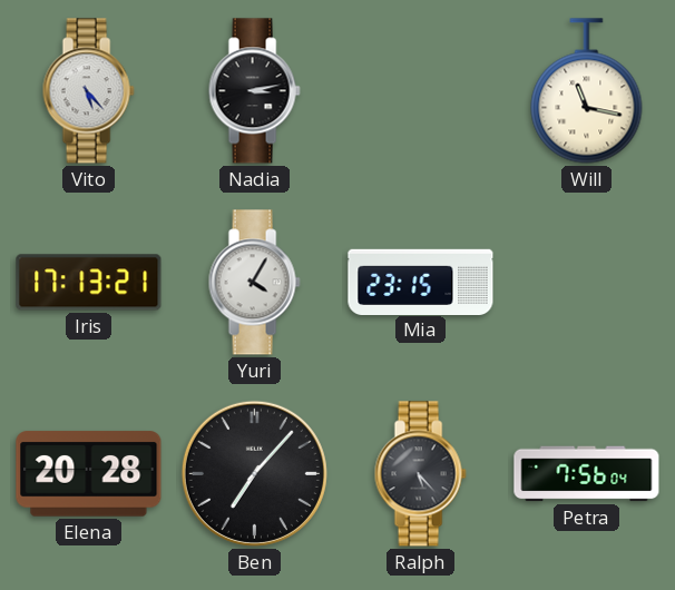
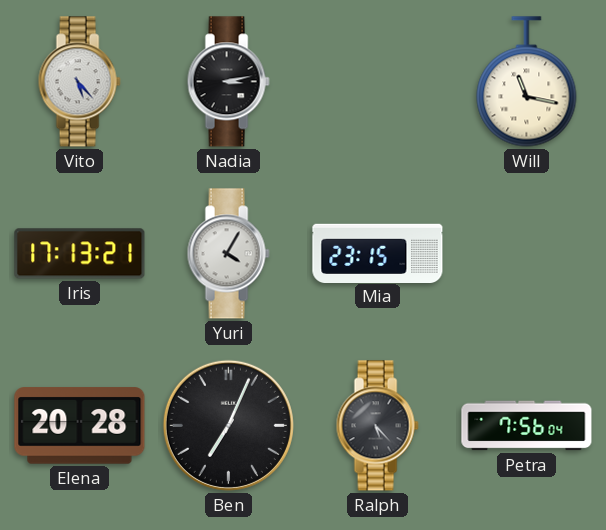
Ben: 7:07 -> 7:04
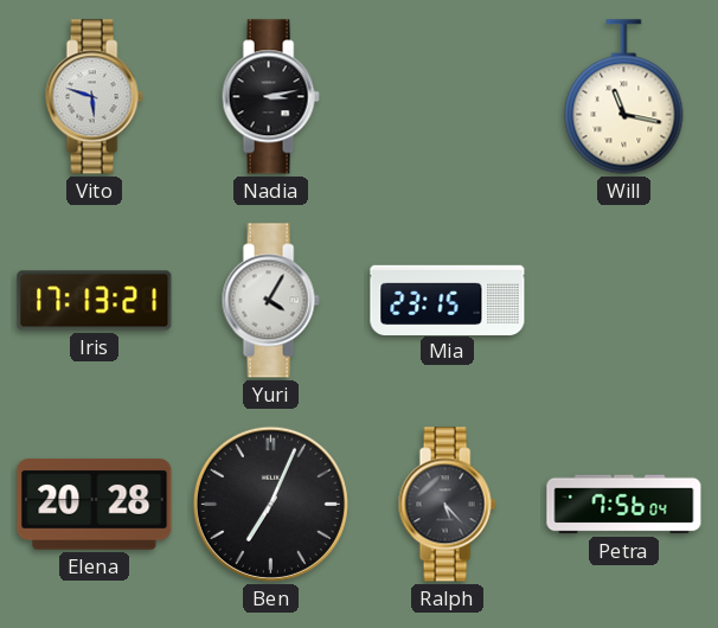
Vito: 5:23 -> 5:48
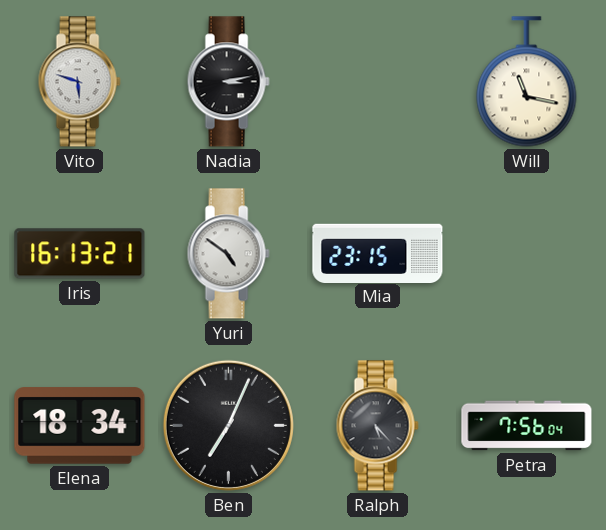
Iris: 17:13 -> 16:13
Yuri: 4:05 -> 4:51
Elena: 20:28 -> 18:34
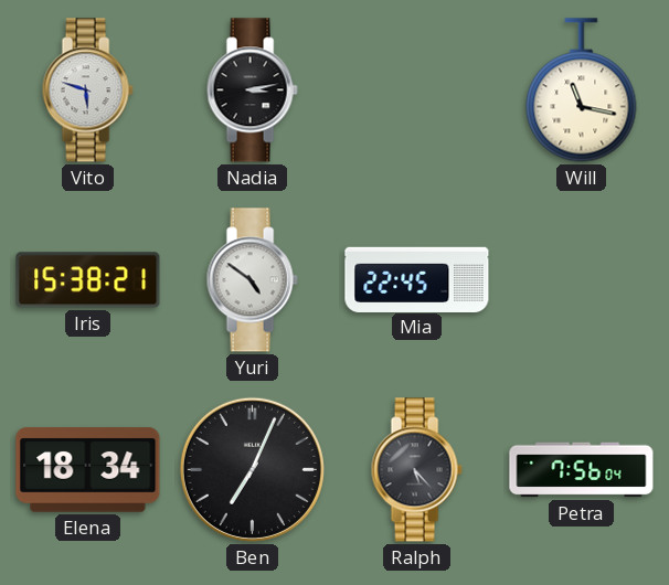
Iris: 16:13 -> 15:38
Mia: 23:15 -> 22:45
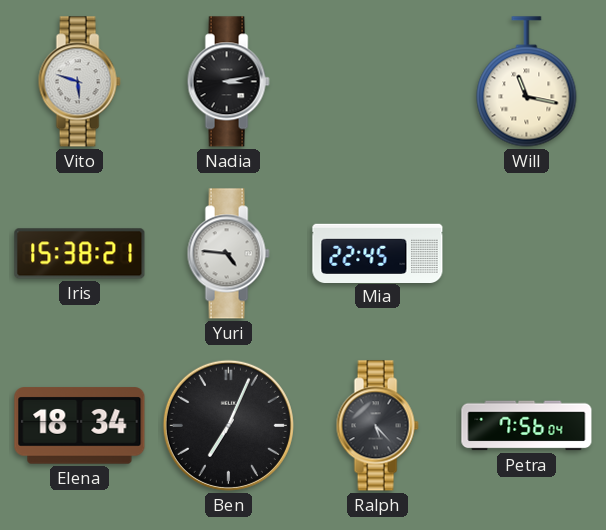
Yuri: 4:51 -> 4:46
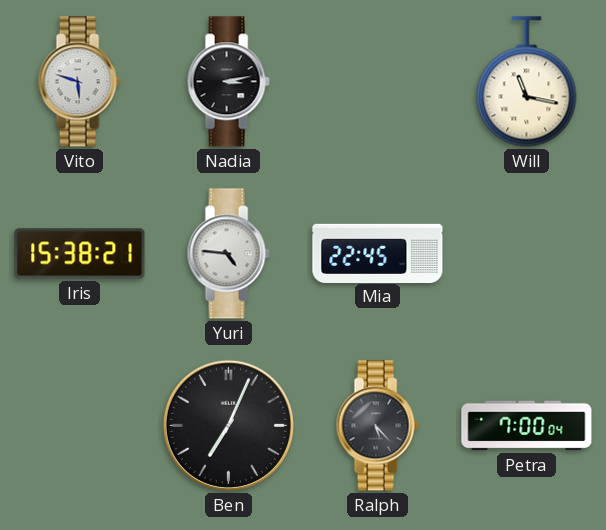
Elena: 18:34 -> none
Petra: 7:56 -> 7:00
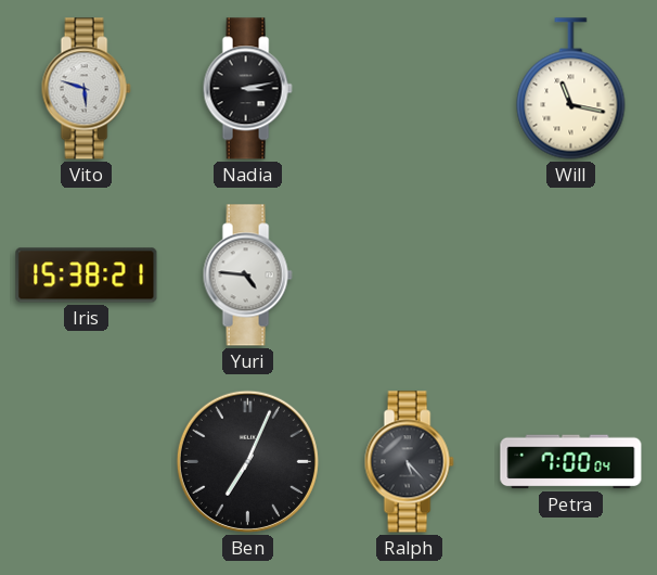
Mia: 22:45 -> none
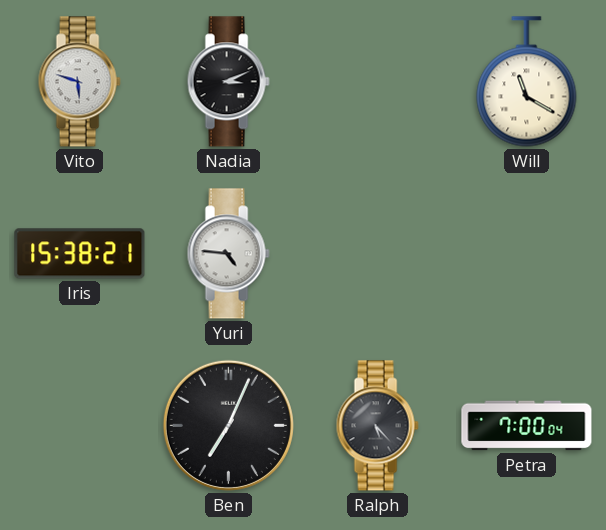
Nadia: 3:13 -> 3:11
Will: 11:17 -> 11:20
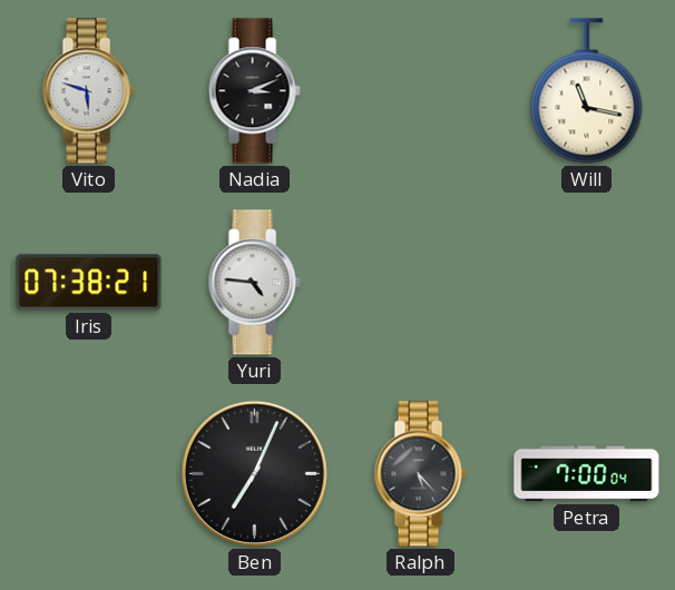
Will: 11:20 -> 11:17
Iris: 15:38 -> 07:38
